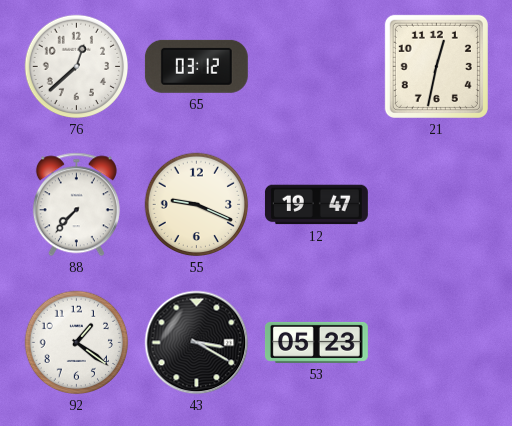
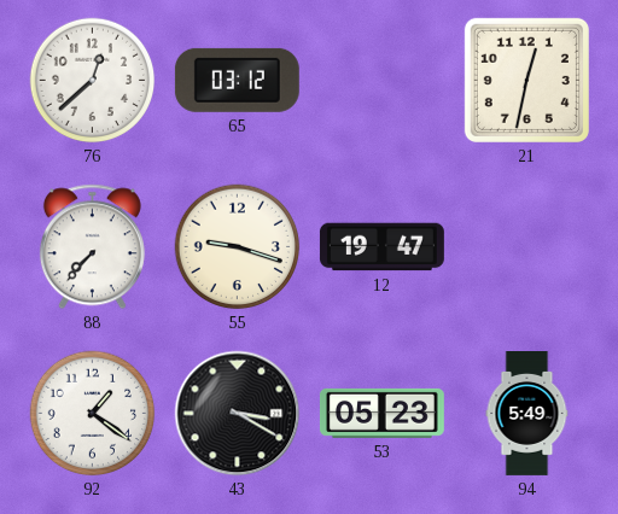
55: 9:19 -> 9:18
94: none -> 5:49
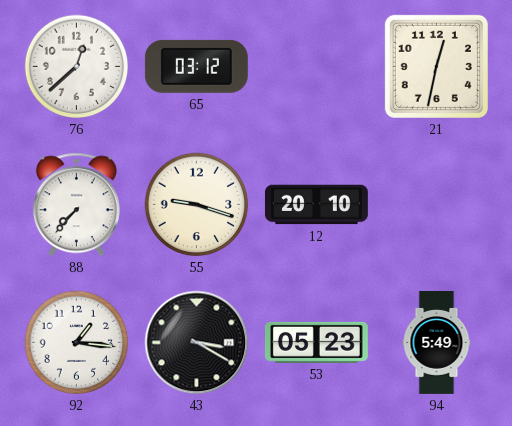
12: 19:47 -> 20:10
92: 1:21 -> 1:16
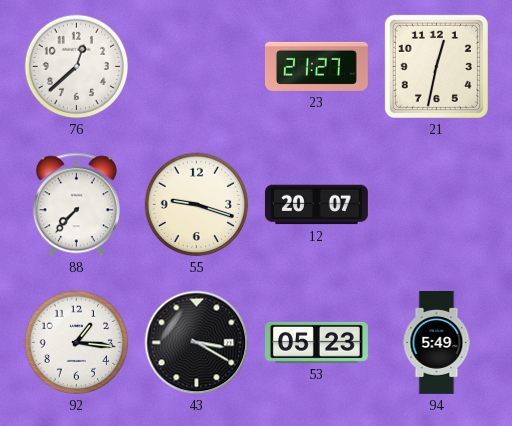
65: 03:12 -> none
23: none -> 21:27
12: 20:10 -> 20:07
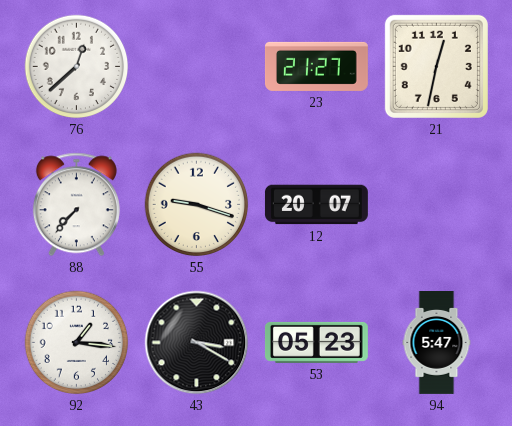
94: 5:49 -> 5:47
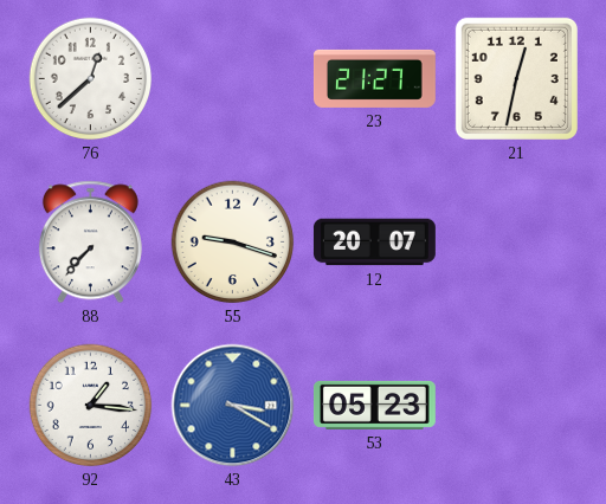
43 dial: black -> blue
94: 5:47 -> none
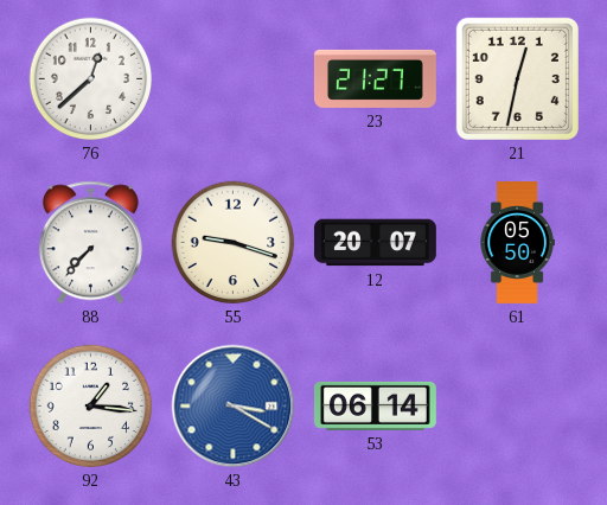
61: none -> 05:50
53: 05:23 -> 06:14
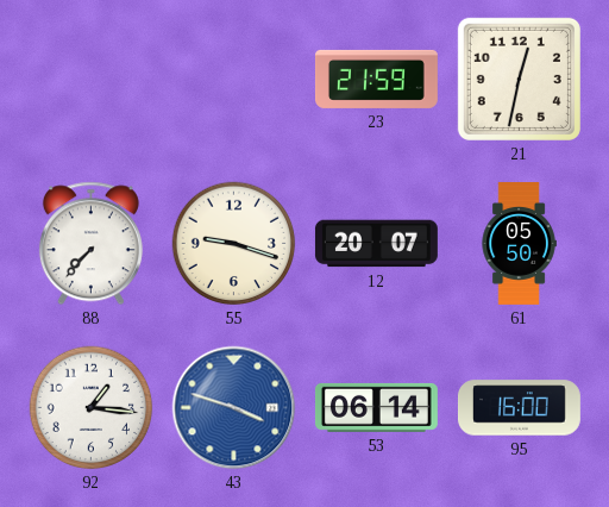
76: 12:38 -> none
23: 21:27 -> 21:59
43: 3:20 -> 3:48
95: none -> 16:00
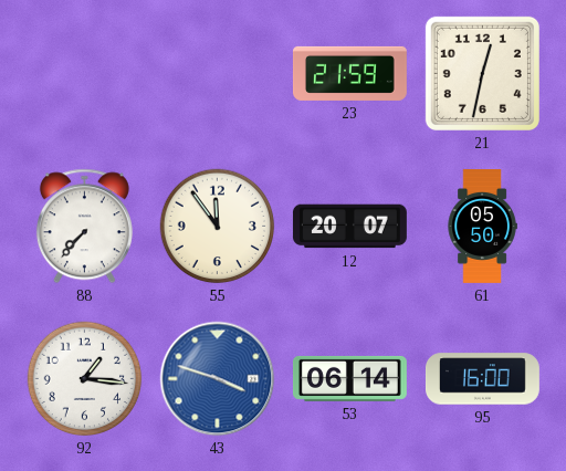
55: 9:18 -> 11:54
